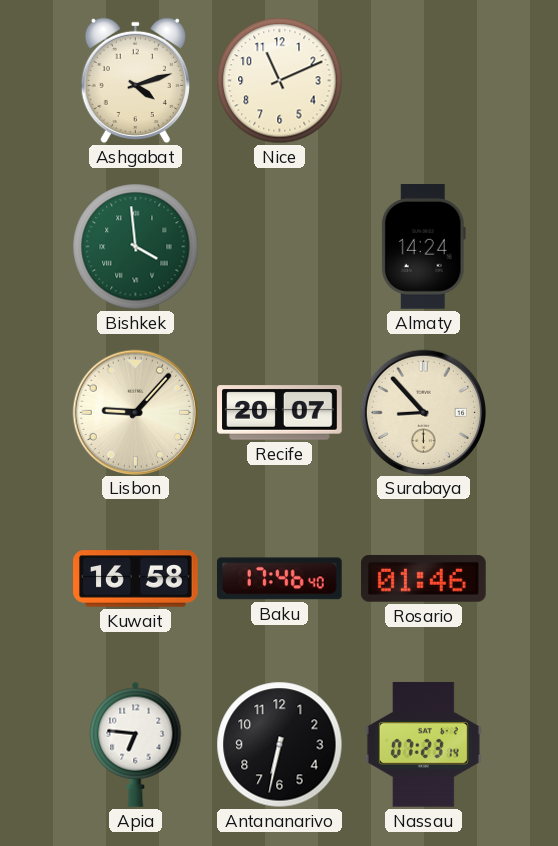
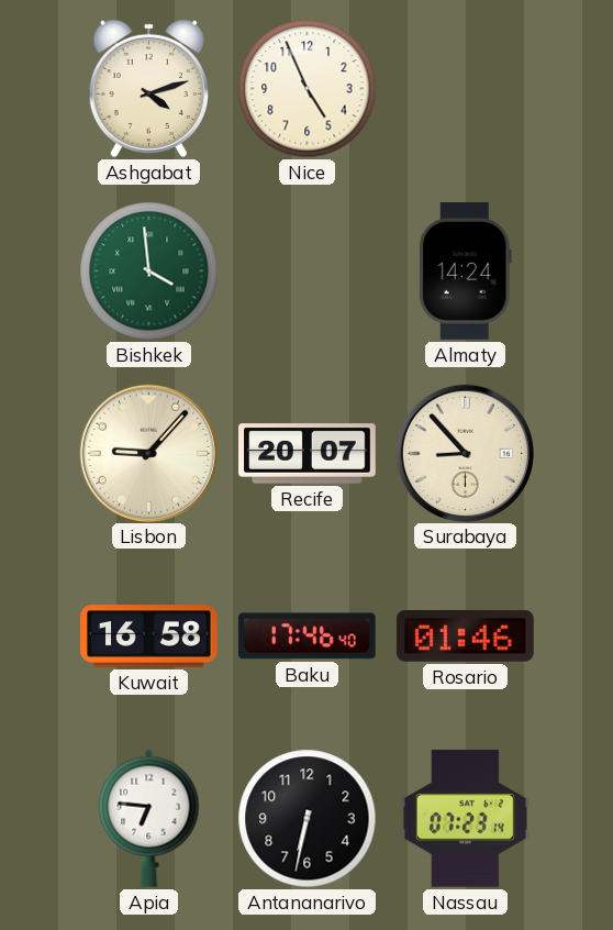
Nice: 11:11 -> 4:56
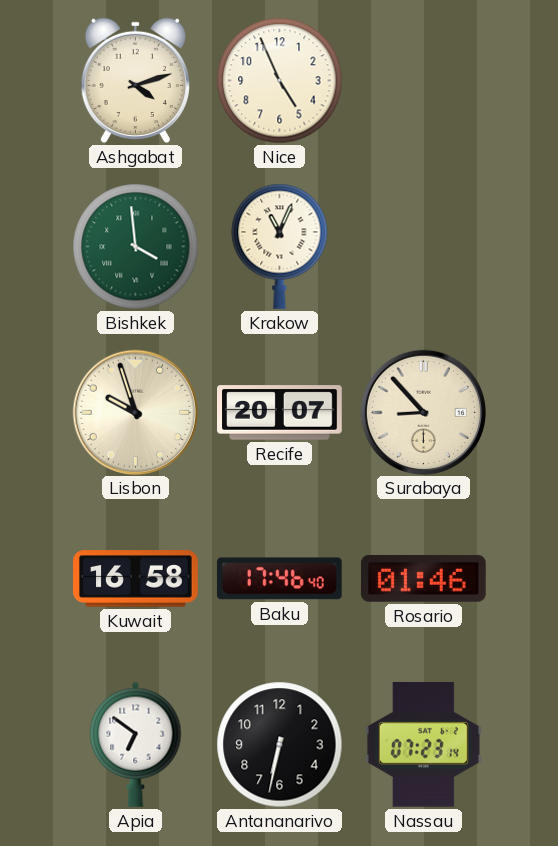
Krakow: none -> 11:04
Almaty: 14:24 -> none
Lisbon: 9:07 -> 9:57
Apia: 6:46 -> 6:51
